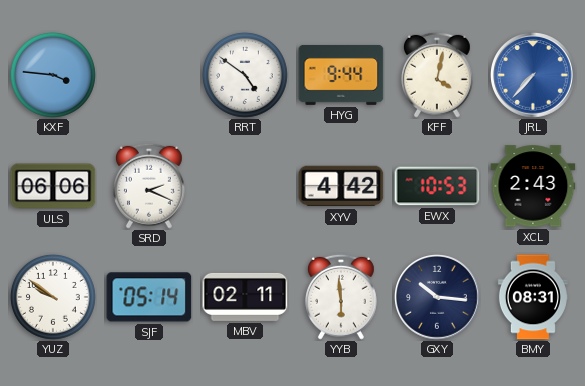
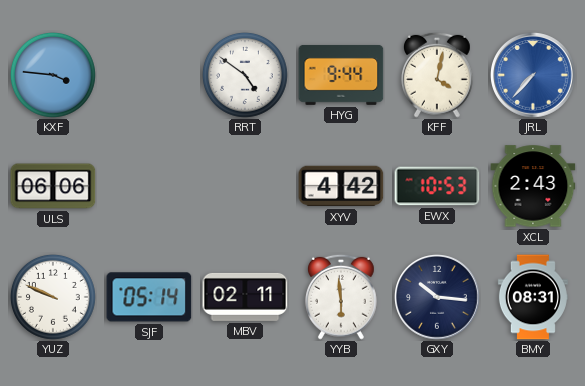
SRD: 2:19 -> none
YUZ: 9:51 -> 9:49
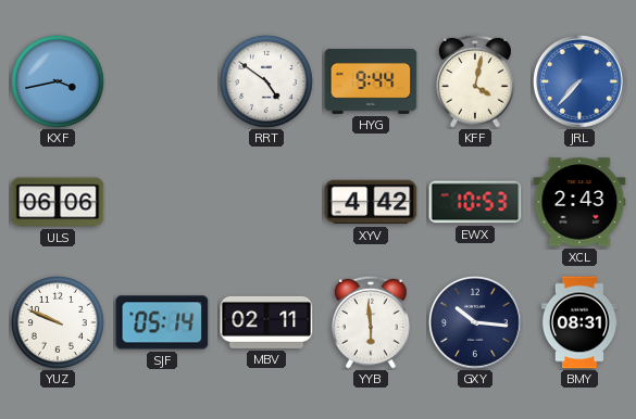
KXF: 3:46 -> 3:43
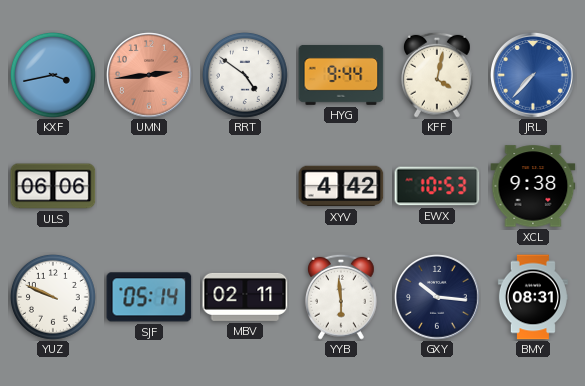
UMN: none -> 2:44
XCL: 2:43 -> 9:38
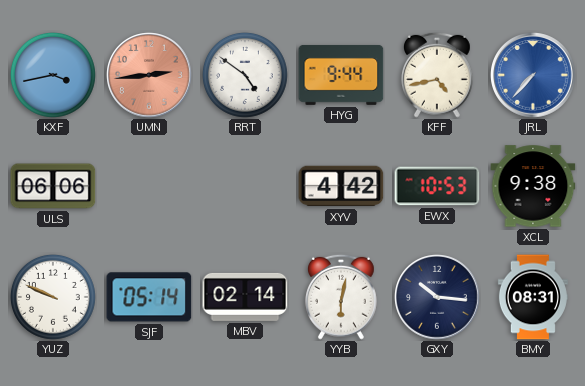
KFF: 4:02 -> 4:43
MBV: 02:11 -> 02:14
YYB: 5:59 -> 6:02
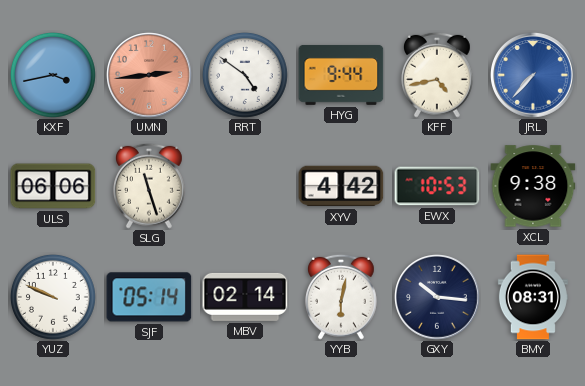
SLG: none -> 11:27
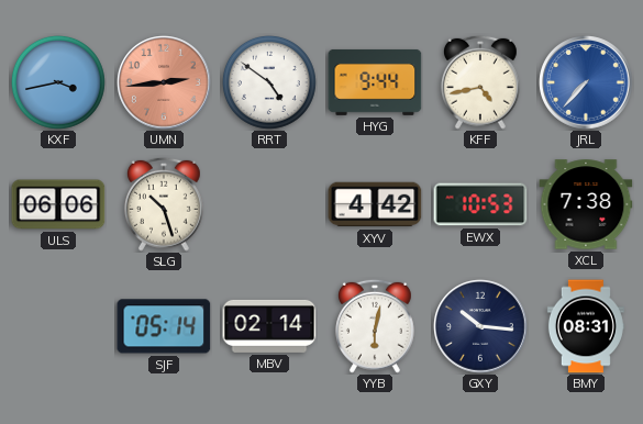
SLG: 11:27 -> 10:27
XCL: 9:38 -> 7:38
YUZ: 9:49 -> none
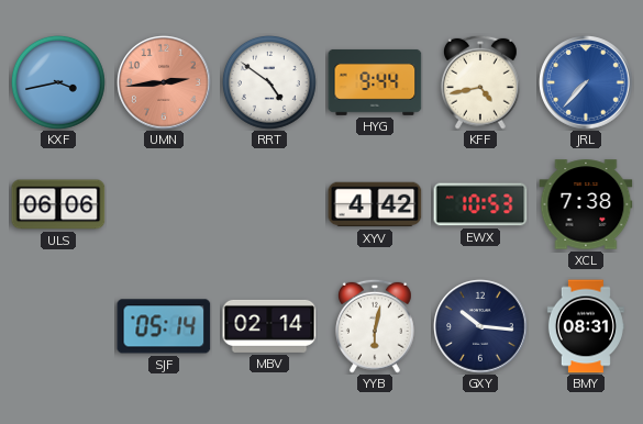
SLG: 10:27 -> none
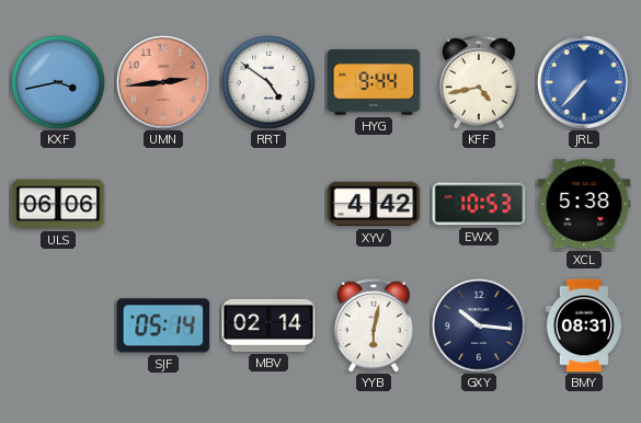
XCL: 7:38 -> 5:38
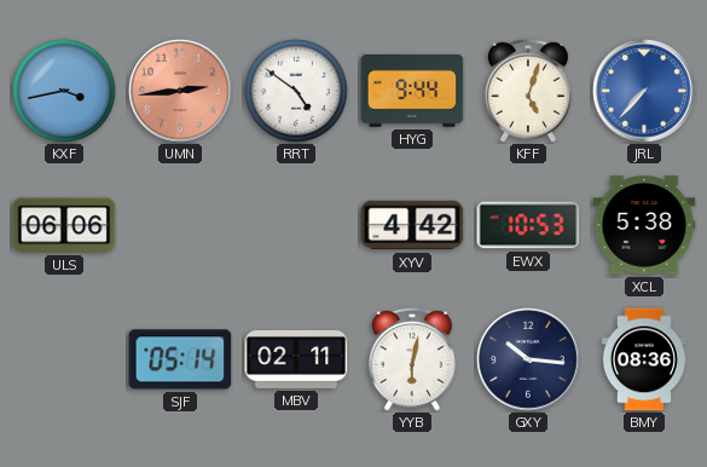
KFF: 4:43 -> 5:03
MBV: 02:14 -> 02:11
BMY: 08:31 -> 08:36
